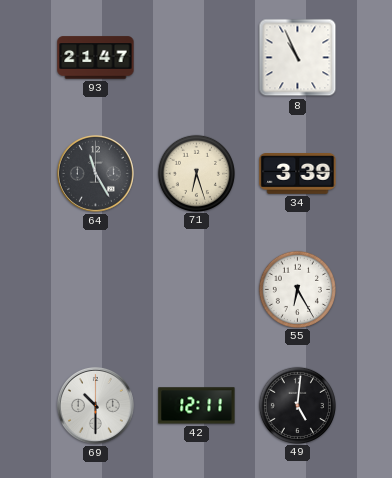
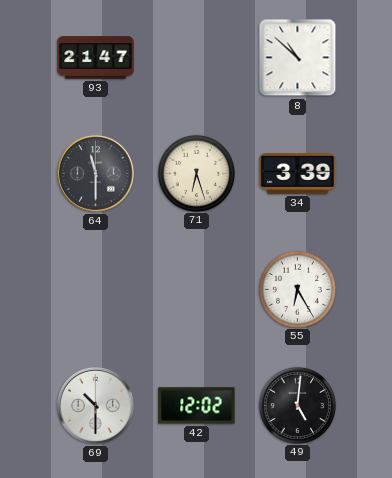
8: 10:56 -> 10:52
64: 11:25 -> 11:30
42: 12:11 -> 12:02
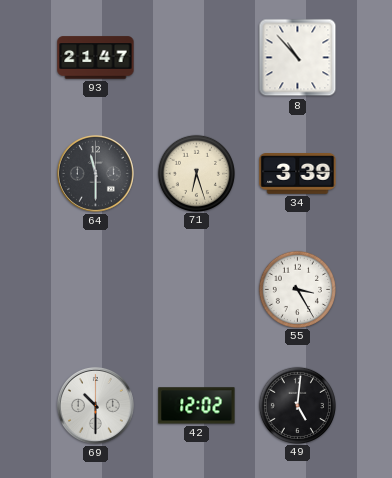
8: 10:52 -> 10:53
55: 6:25 -> 3:25
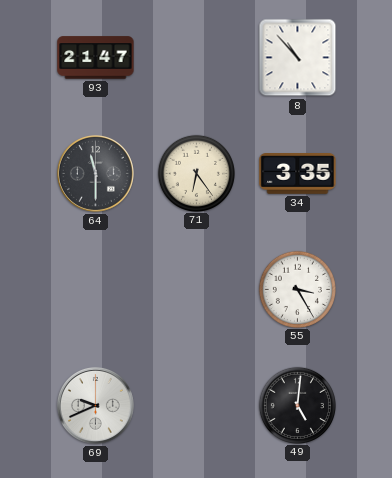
71: 6:27 -> 6:24
34: 3:39 -> 3:35
69: 10:30 -> 9:41
42: 12:02 -> none
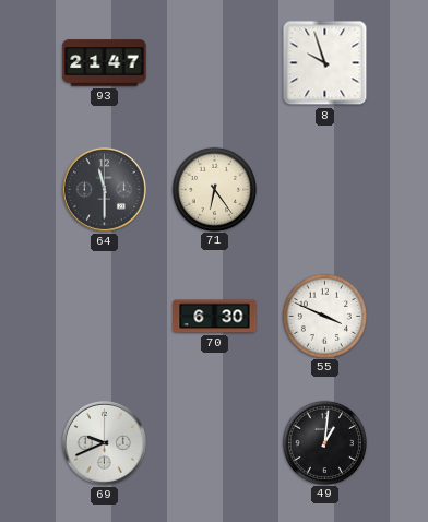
8: 10:53 -> 9:57
34: 3:35 -> none
70: none -> 6:30
55: 3:25 -> 3:49
49: 5:01 -> 1:01
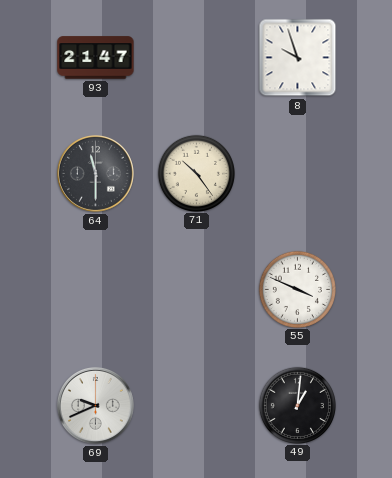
71: 6:24 -> 10:24
70: 6:30 -> none
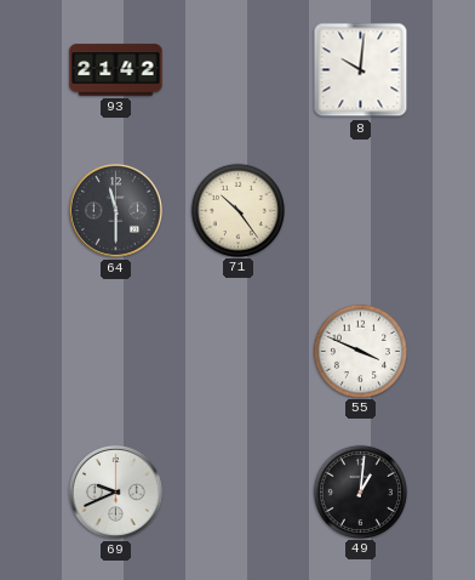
93: 21:47 -> 21:42
8: 9:57 -> 10:01
